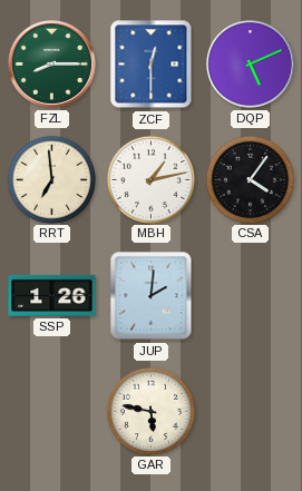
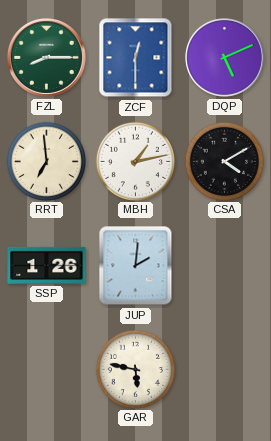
CSA: 4:06 -> 4:10
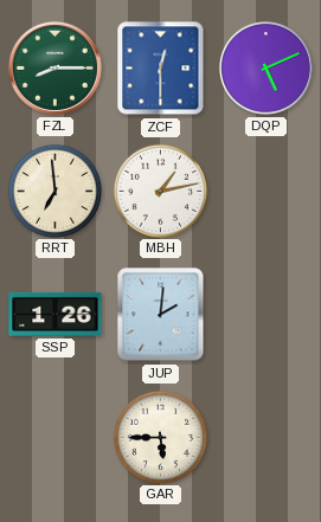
CSA: 4:10 -> none
GAR: 5:47 -> 5:45
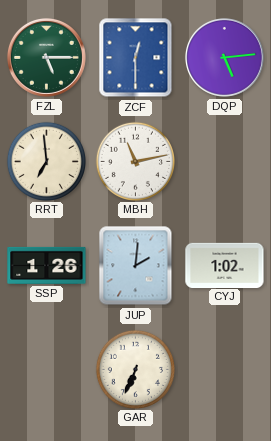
FZL: 8:15 -> 5:15
DQP: 5:11 -> 5:14
MBH: 1:13 -> 11:13
CYJ: none -> 1:02
GAR: 5:45 -> 6:34
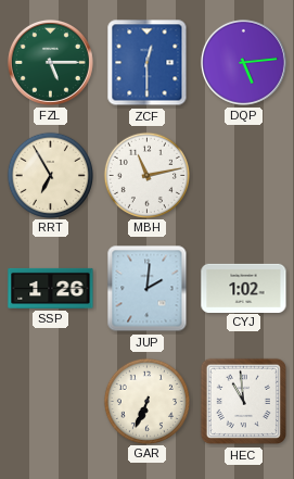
RRT: 6:59 -> 6:55
HEC: none -> 10:59
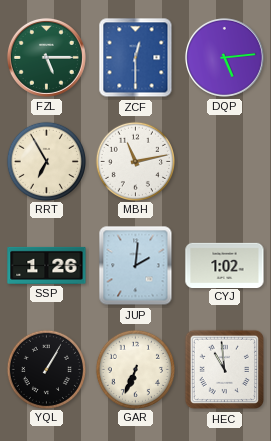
YQL: none -> 1:05
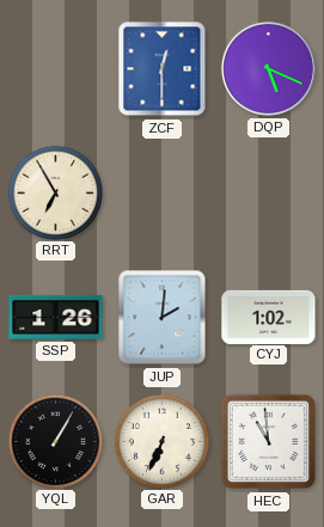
FZL: 5:15 -> none
DQP: 5:14 -> 5:19
MBH: 11:13 -> none
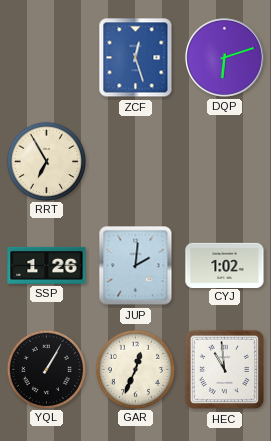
ZCF: 12:30 -> 12:27
DQP: 5:19 -> 6:12
GAR: 6:34 -> 12:34
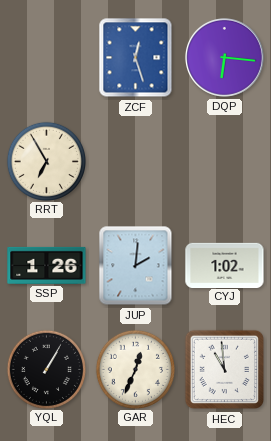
DQP: 6:12 -> 6:16
